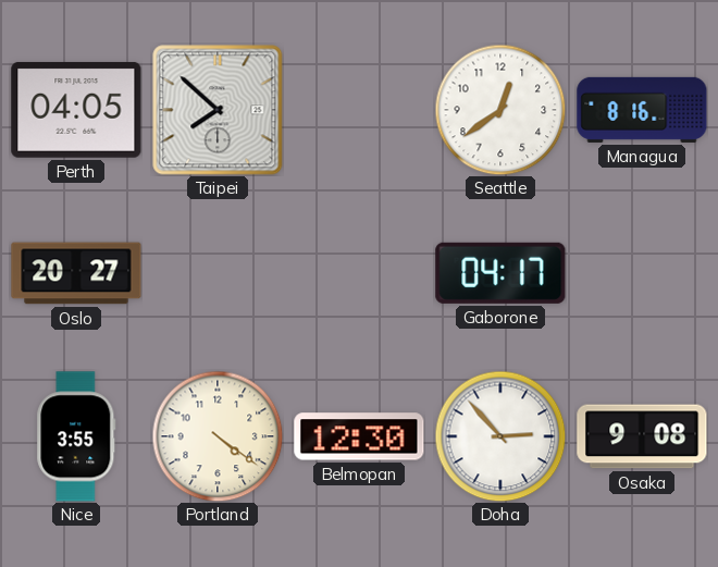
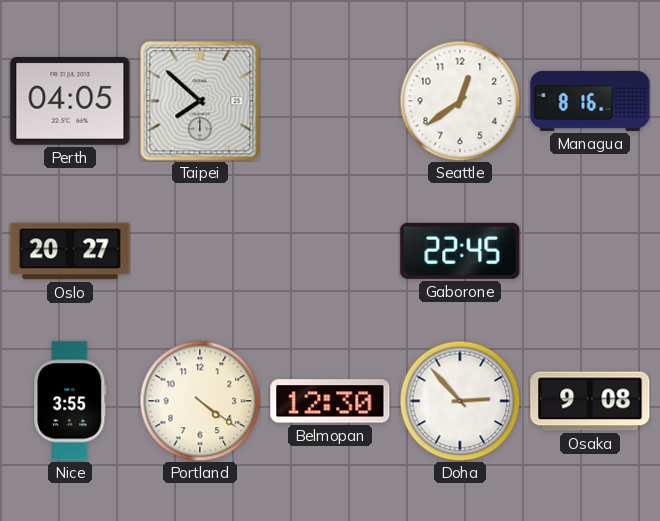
Gaborone: 04:17 -> 22:45
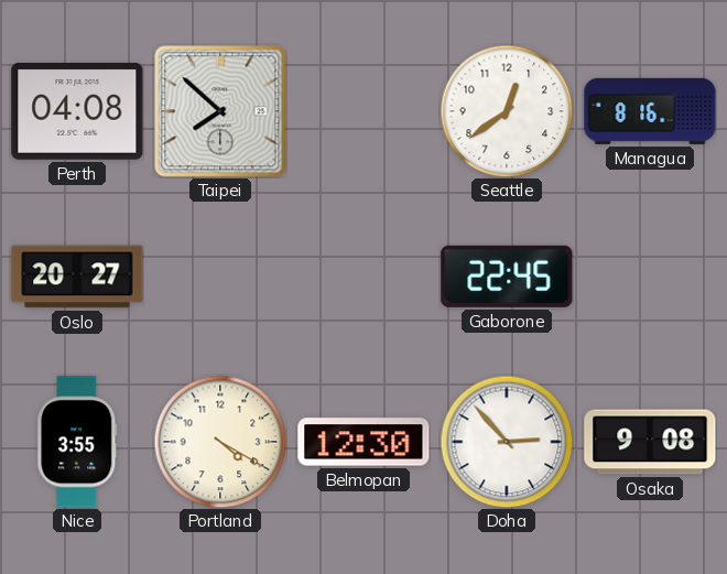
Perth: 04:05 -> 04:08
Portland: 4:21 -> 4:20
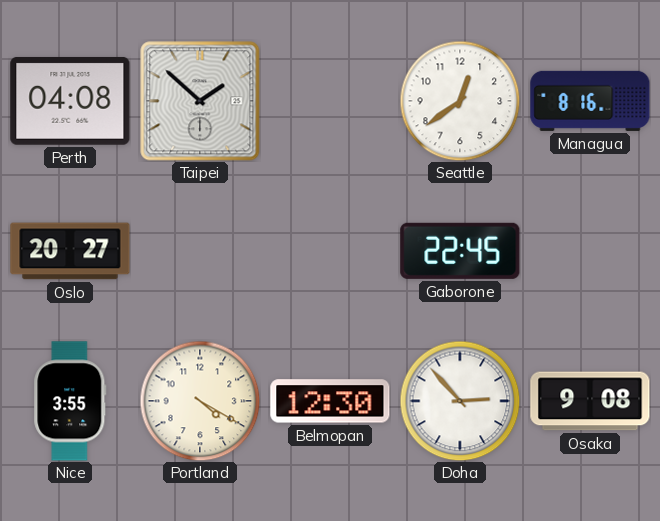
Taipei: 7:52 -> 1:52
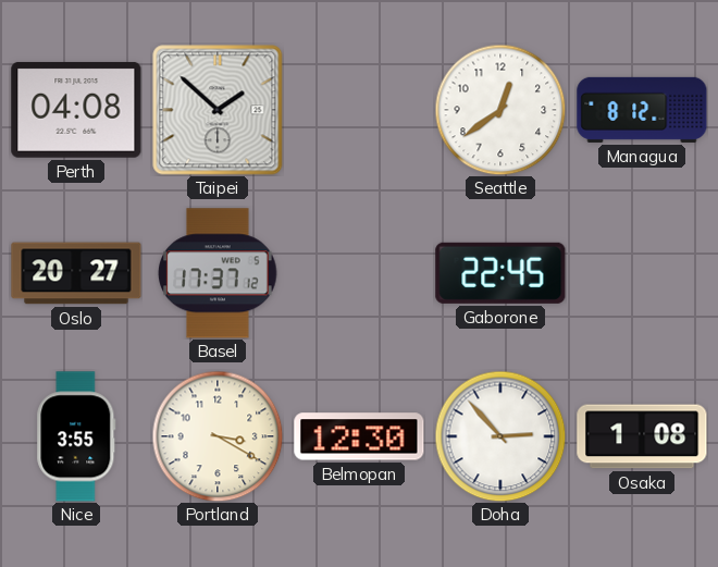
Managua: 8:16 -> 8:12
Basel: none -> 17:37
Portland: 4:20 -> 3:20
Osaka: 9:08 -> 1:08
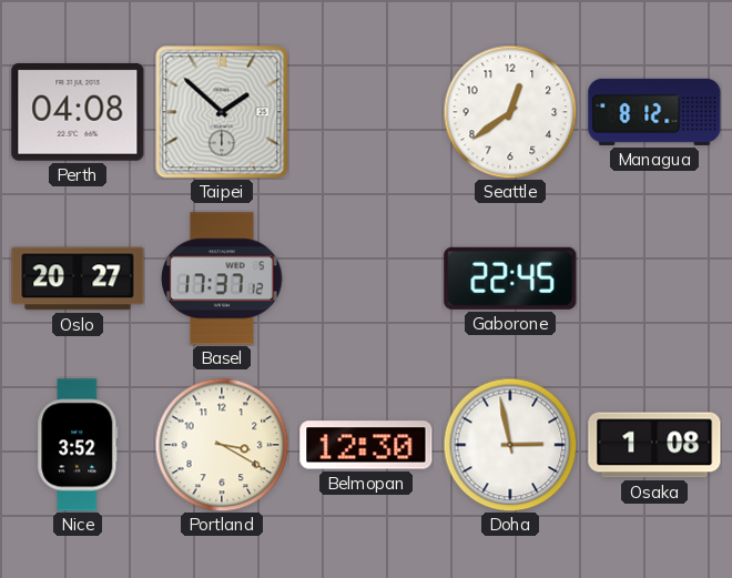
Nice: 3:55 -> 3:52
Doha: 2:53 -> 2:58
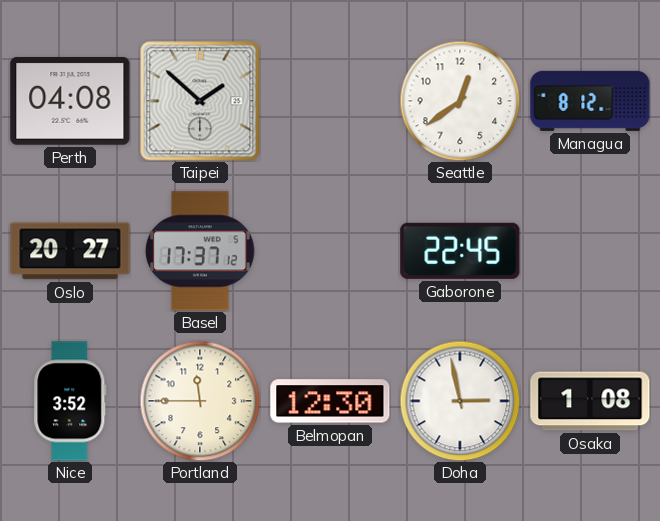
Portland: 3:20 -> 11:45
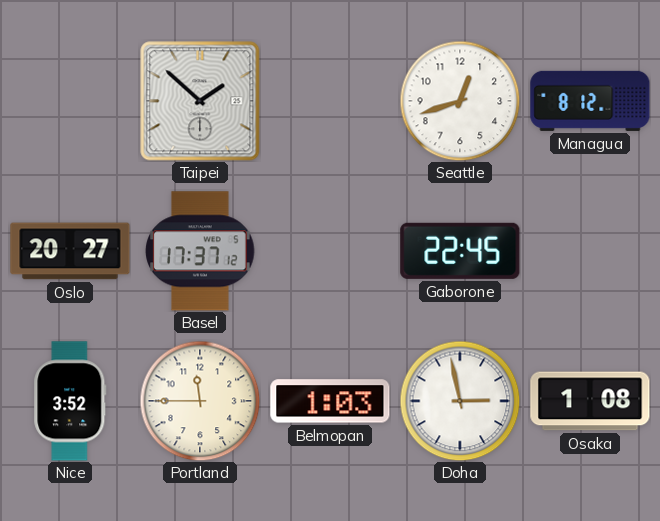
Perth: 04:08 -> none
Seattle: 12:39 -> 12:42
Belmopan: 12:30 -> 1:03
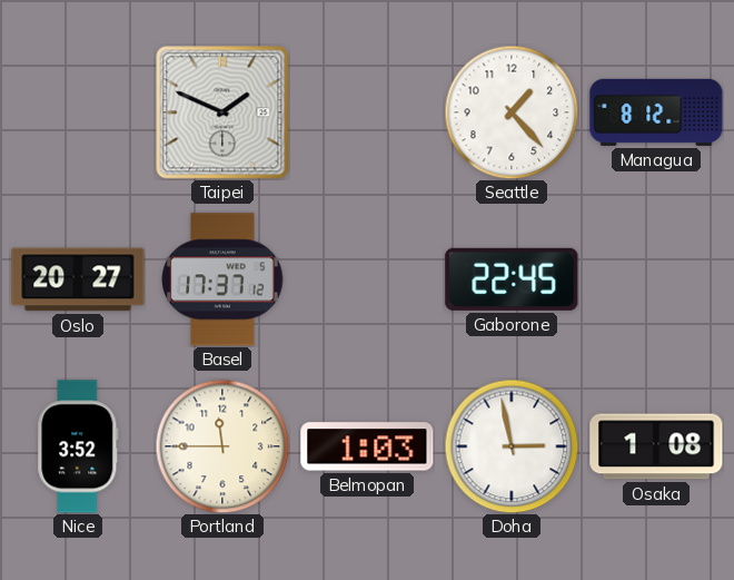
Taipei: 1:52 -> 1:49
Seattle: 12:42 -> 1:23
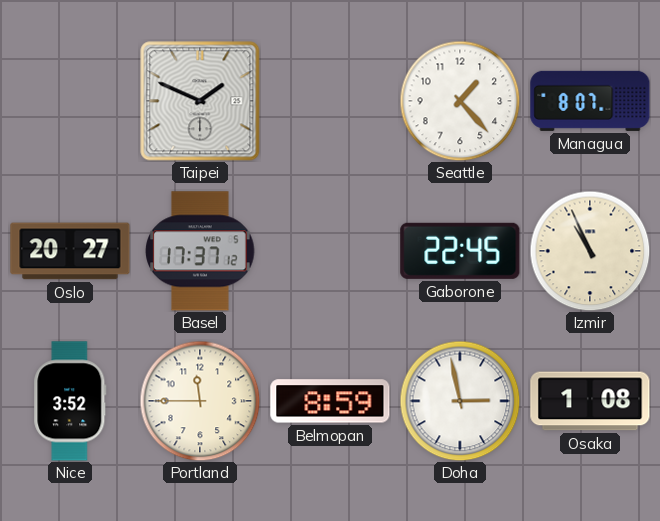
Managua: 8:12 -> 8:07
Izmir: none -> 10:56
Belmopan: 1:03 -> 8:59
